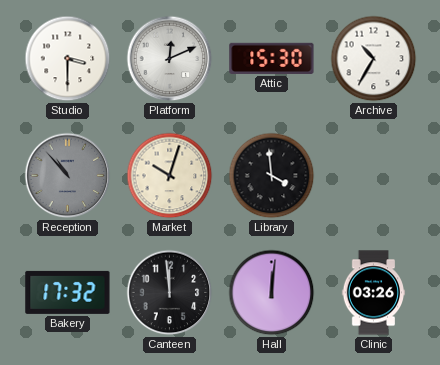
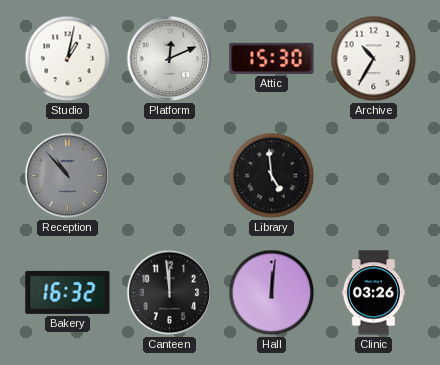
Studio: 3:30 -> 1:02
Market: 10:03 -> none
Library: 3:59 -> 4:59
Bakery: 17:32 -> 16:32
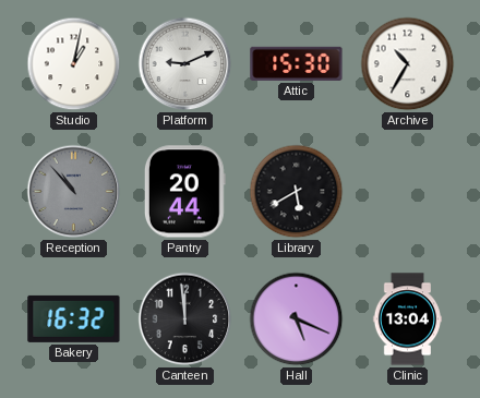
Platform: 12:11 -> 9:11
Pantry: none -> 20:44
Library: 4:59 -> 5:40
Hall: 12:01 -> 5:19
Clinic: 03:26 -> 13:04
